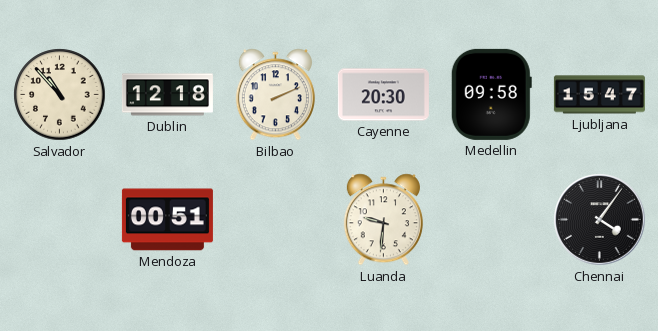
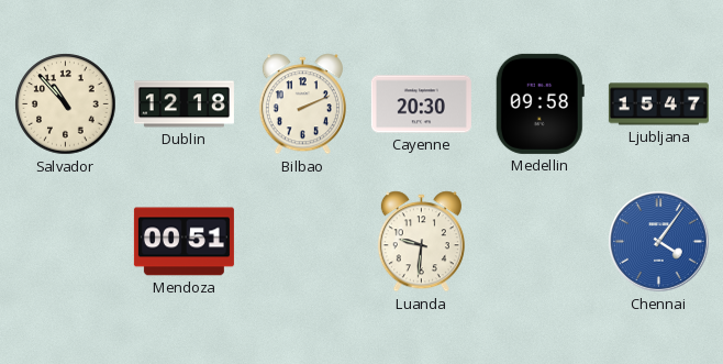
Chennai dial: black -> blue
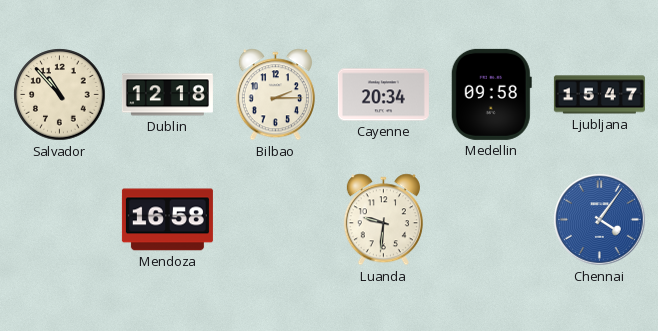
Bilbao: 2:11 -> 2:15
Cayenne: 20:30 -> 20:34
Mendoza: 00:51 -> 16:58
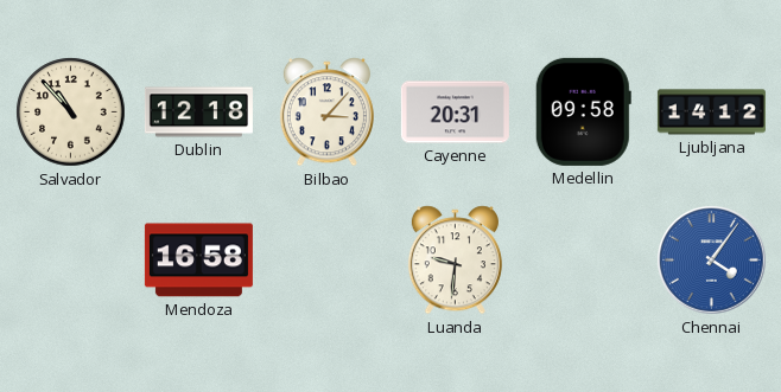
Bilbao: 2:15 -> 3:07
Cayenne: 20:34 -> 20:31
Ljubljana: 15:47 -> 14:12
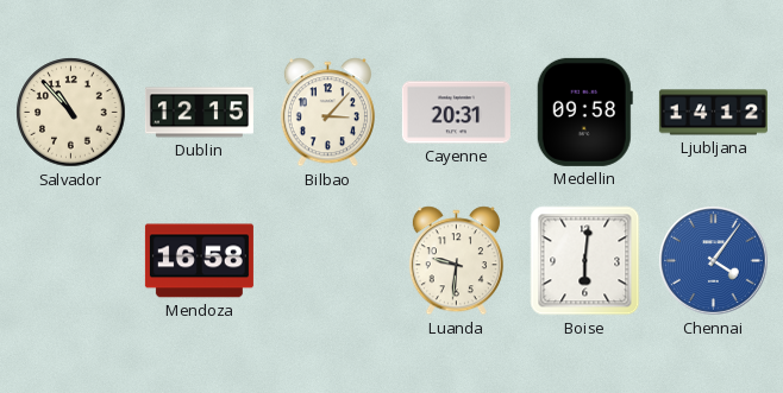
Dublin: 12:18 -> 12:15
Boise: none -> 6:01
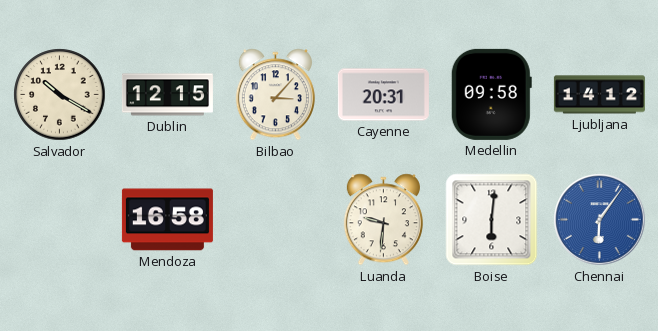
Salvador: 10:53 -> 10:20
Chennai: 4:06 -> 6:06
